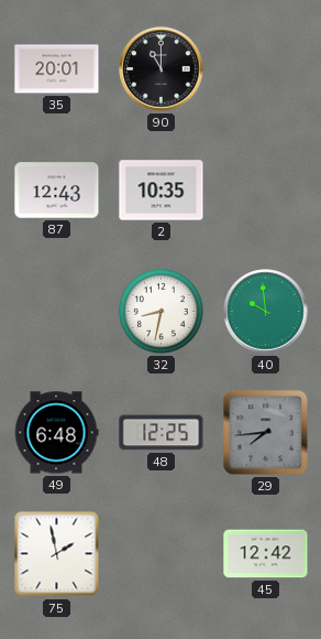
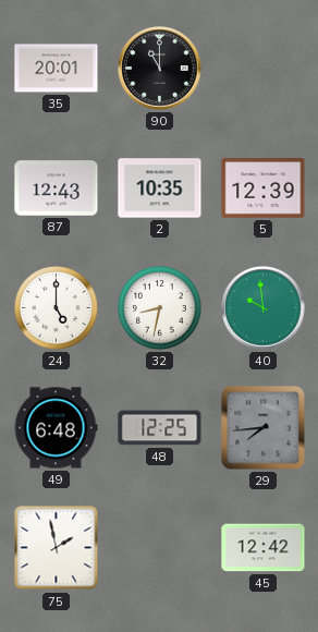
5: none -> 12:39
24: none -> 5:00
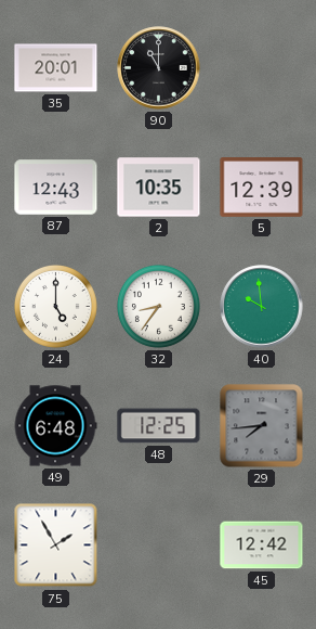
32: 8:32 -> 8:36
75: 1:58 -> 1:55
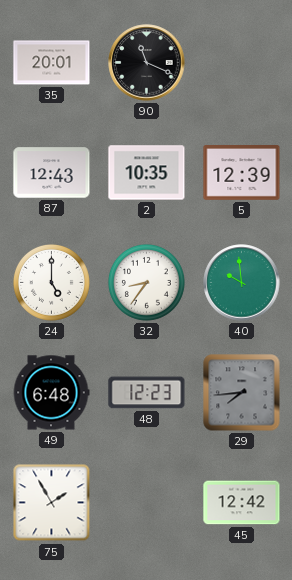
90: 11:00 -> 11:19
48: 12:25 -> 12:23
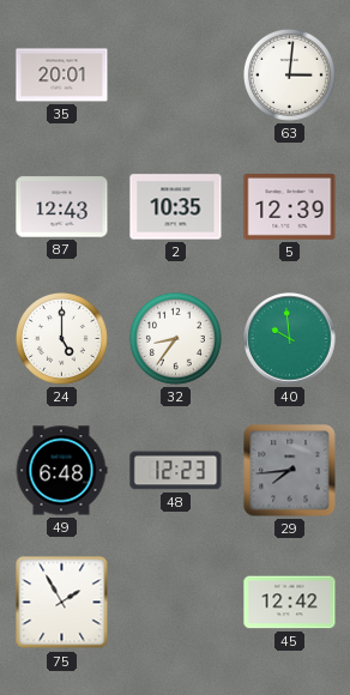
90: 11:19 -> none
63: none -> 3:01
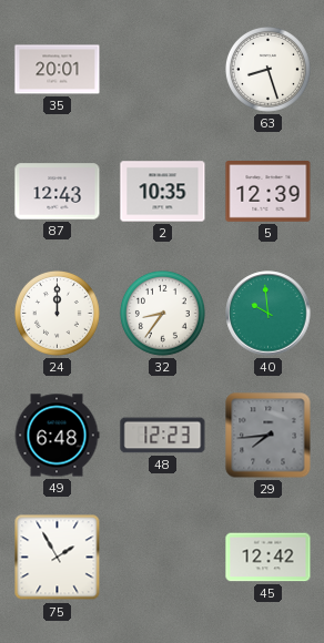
63: 3:01 -> 8:27
24: 5:00 -> 12:00
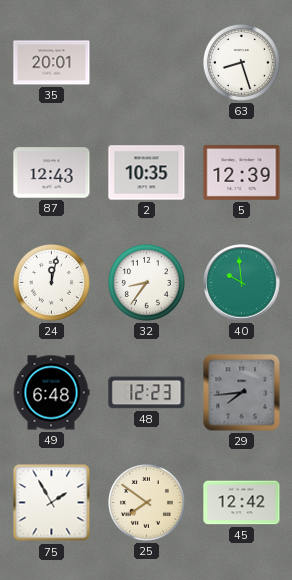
24: 12:00 -> 12:02
25: none -> 7:51
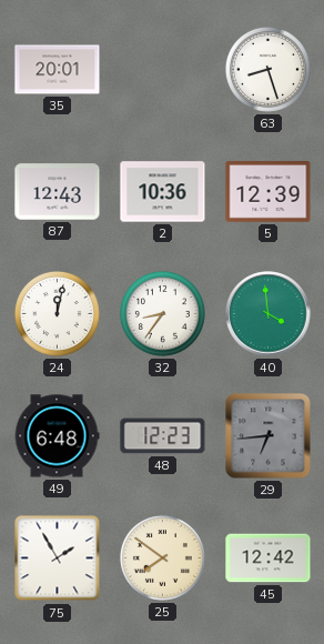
2: 10:35 -> 10:36
40: 9:59 -> 3:59
29: 7:44 -> 6:44
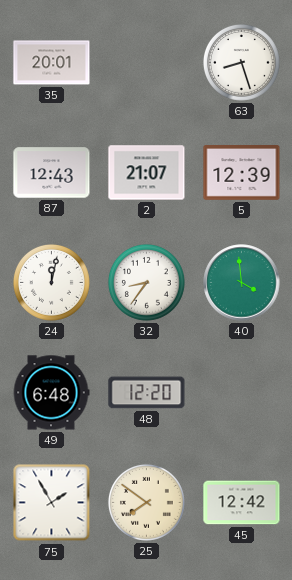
2: 10:36 -> 21:07
48: 12:23 -> 12:20
29: 6:44 -> none
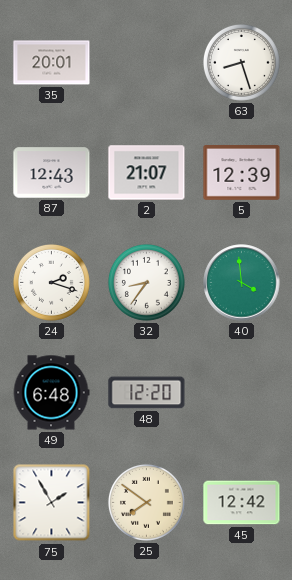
24: 12:02 -> 2:18
